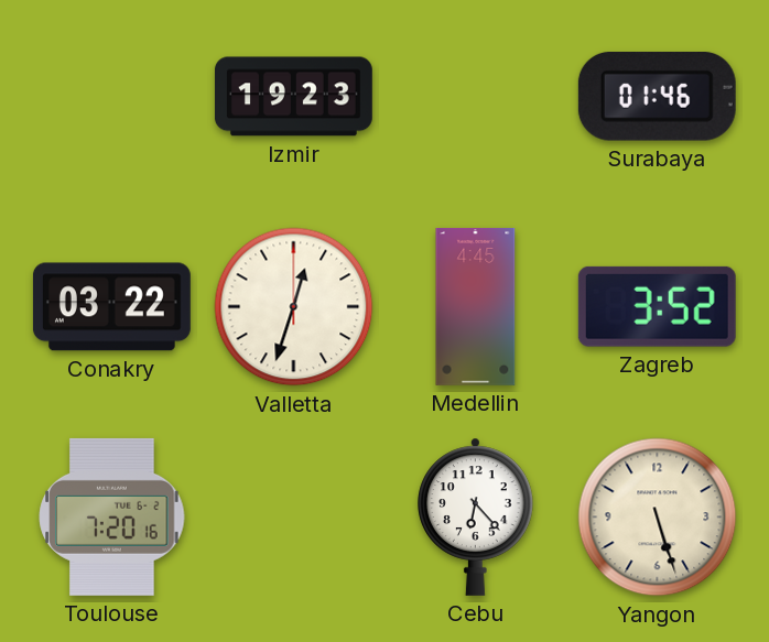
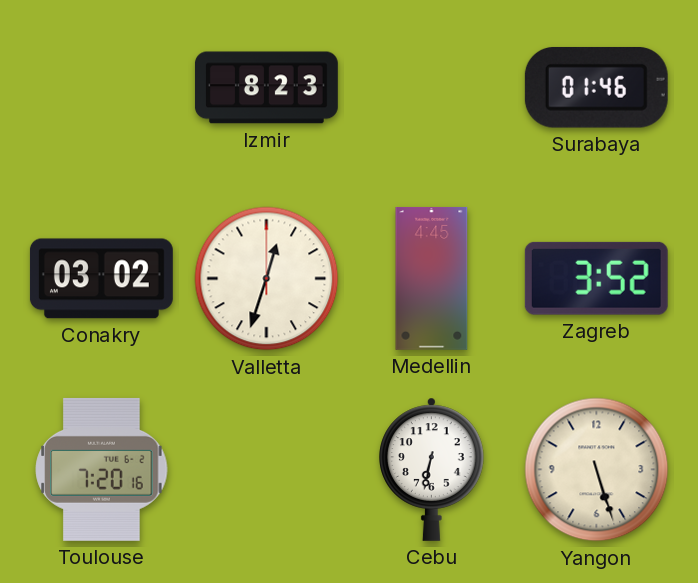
Izmir: 19:23 -> 8:23
Conakry: 03:22 -> 03:02
Cebu: 6:23 -> 6:32
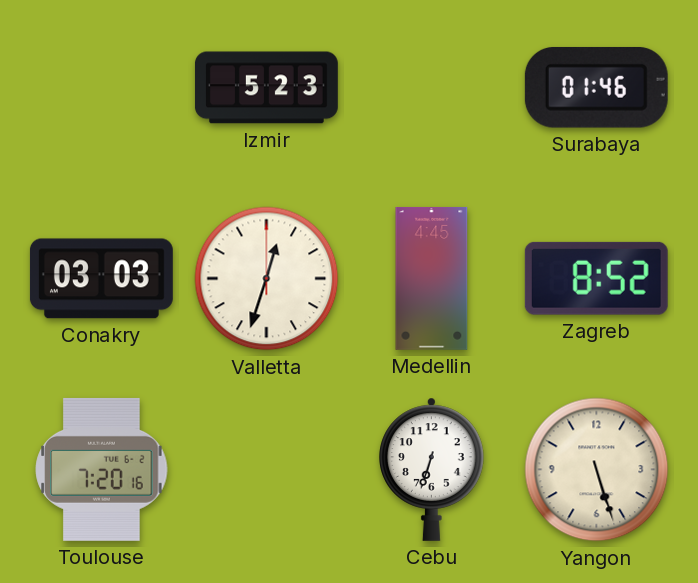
Izmir: 8:23 -> 5:23
Conakry: 03:02 -> 03:03
Zagreb: 3:52 -> 8:52
Cebu: 6:32 -> 6:33
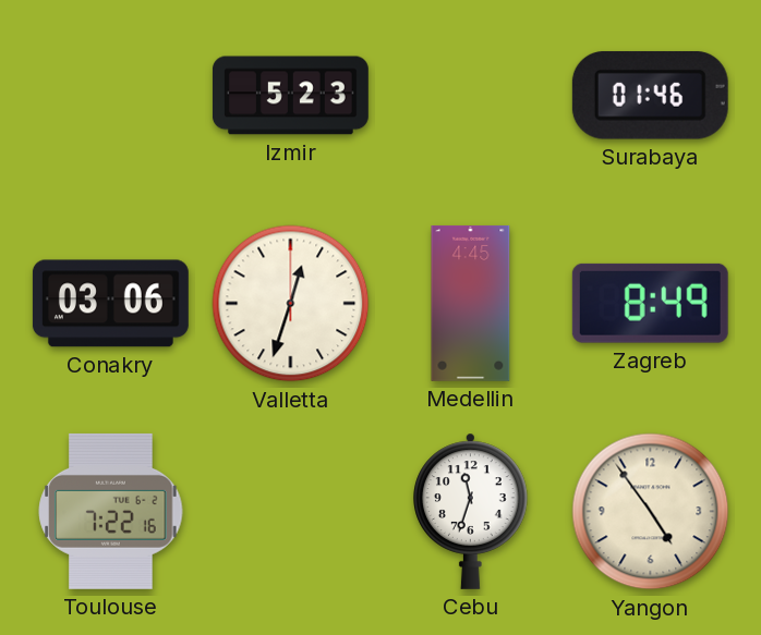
Conakry: 03:03 -> 03:06
Zagreb: 8:52 -> 8:49
Toulouse: 7:20 -> 7:22
Cebu: 6:33 -> 11:33
Yangon: 5:27 -> 4:54
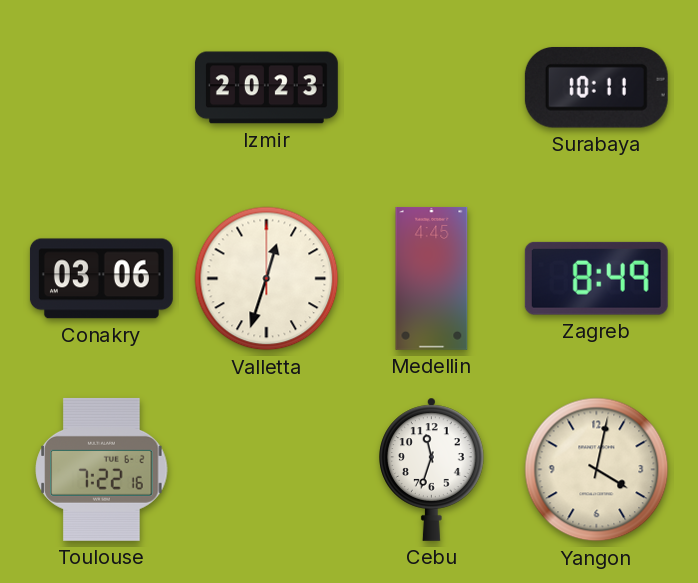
Izmir: 5:23 -> 20:23
Surabaya: 01:46 -> 10:11
Yangon: 4:54 -> 4:02
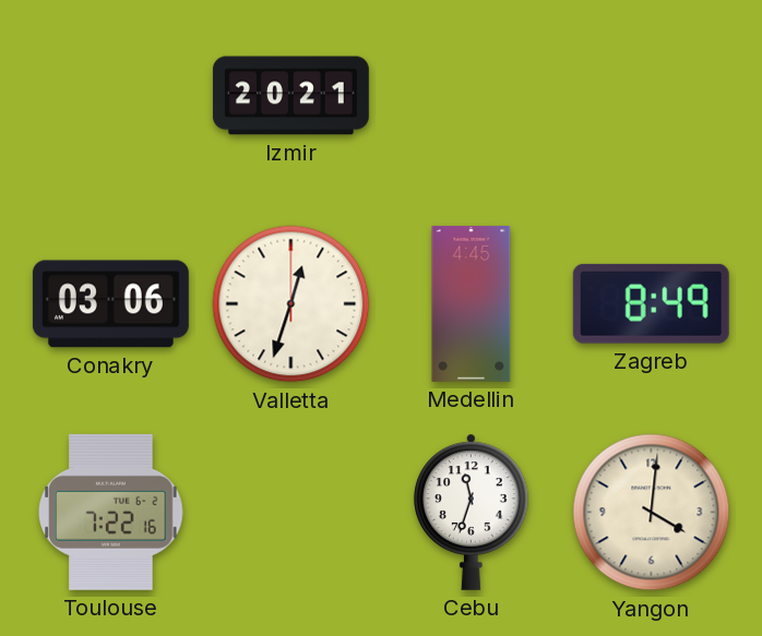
Izmir: 20:23 -> 20:21
Surabaya: 10:11 -> none
Yangon: 4:02 -> 4:01
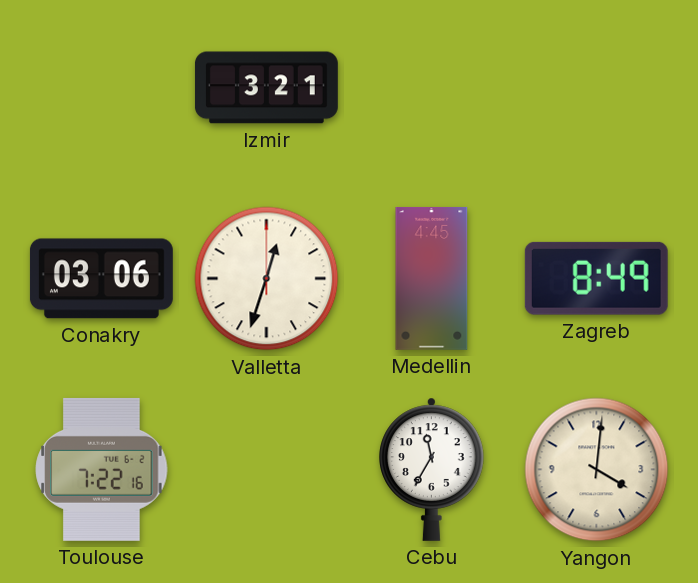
Izmir: 20:21 -> 3:21
Cebu: 11:33 -> 11:35
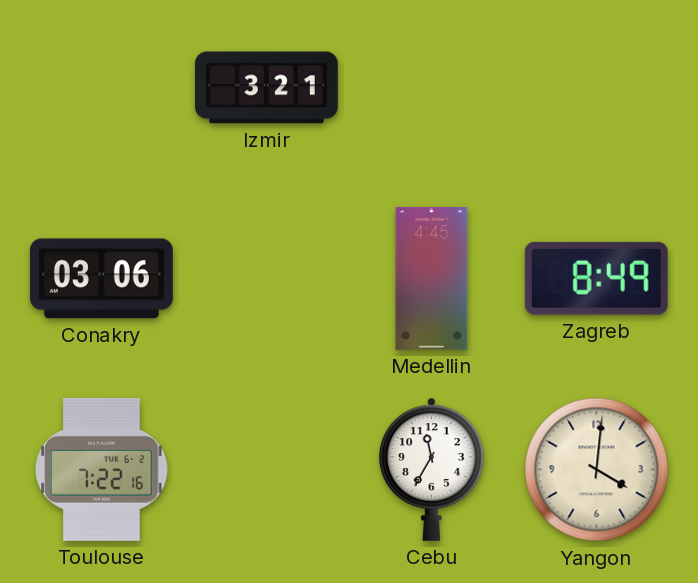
Valletta: 12:33 -> none
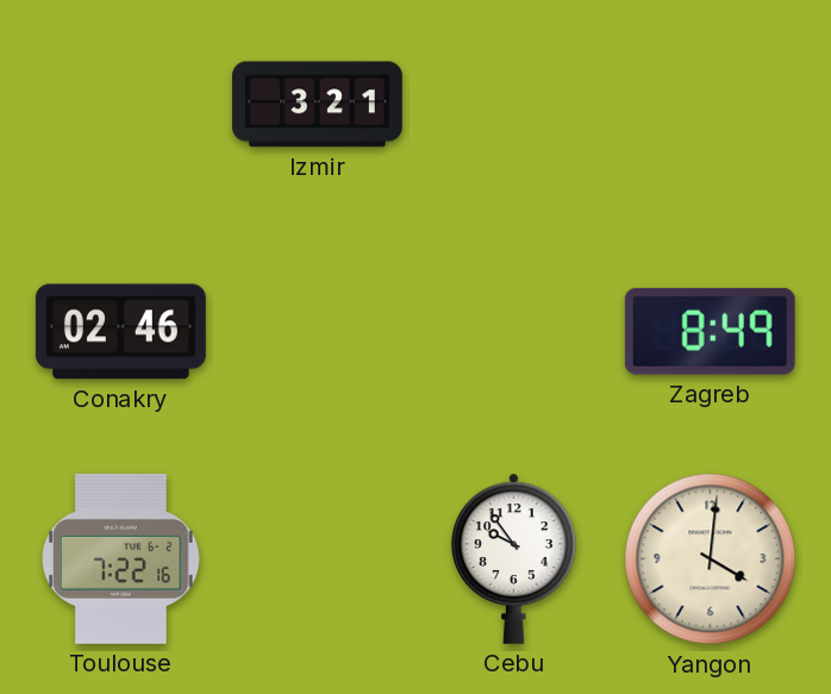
Conakry: 03:06 -> 02:46
Medellin: 4:45 -> none
Cebu: 11:35 -> 9:54
